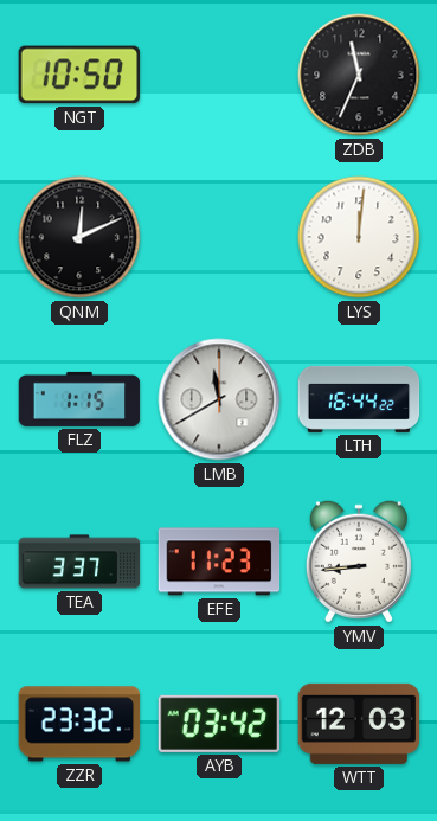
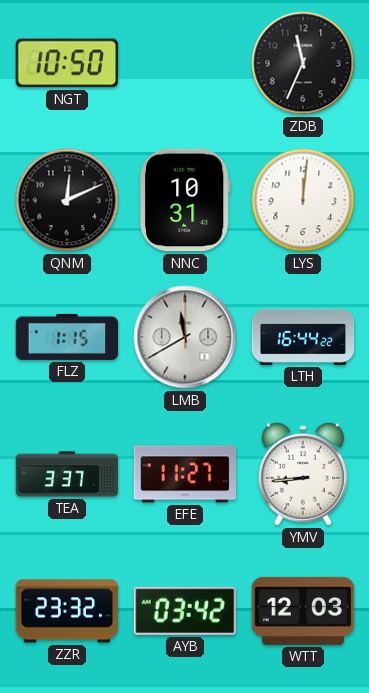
NNC: none -> 10:31
EFE: 11:23 -> 11:27
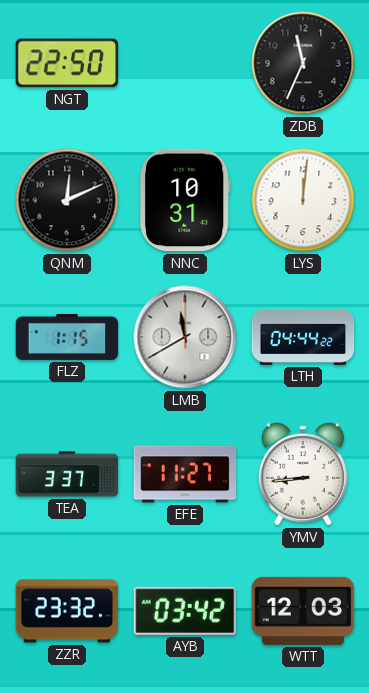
NGT: 10:50 -> 22:50
LTH: 16:44 -> 04:44
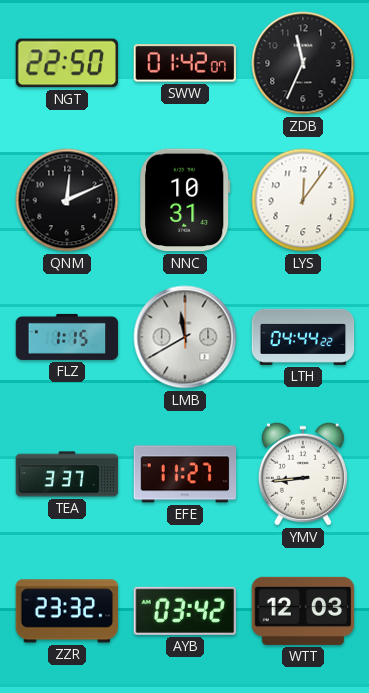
SWW: none -> 01:42
LYS: 12:01 -> 12:06
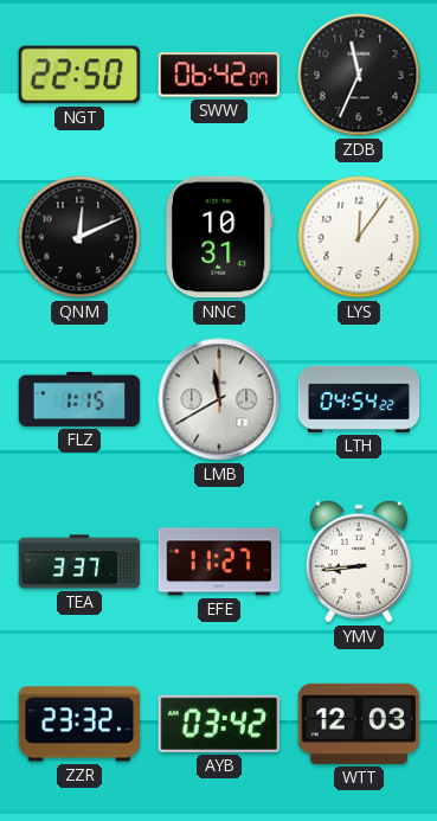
SWW: 01:42 -> 06:42
LTH: 04:44 -> 04:54
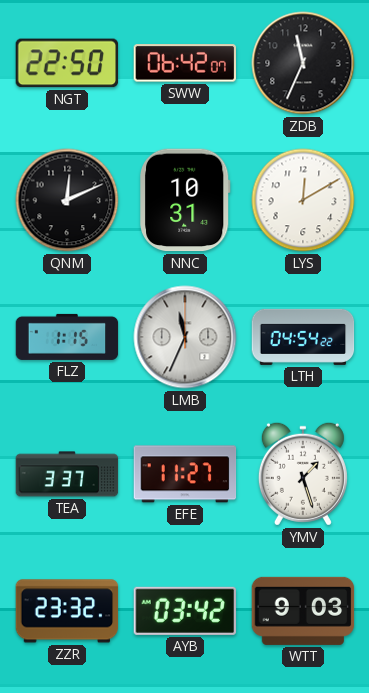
LYS: 12:06 -> 12:10
LMB: 11:40 -> 11:34
YMV: 8:44 -> 1:27
WTT: 12:03 -> 9:03
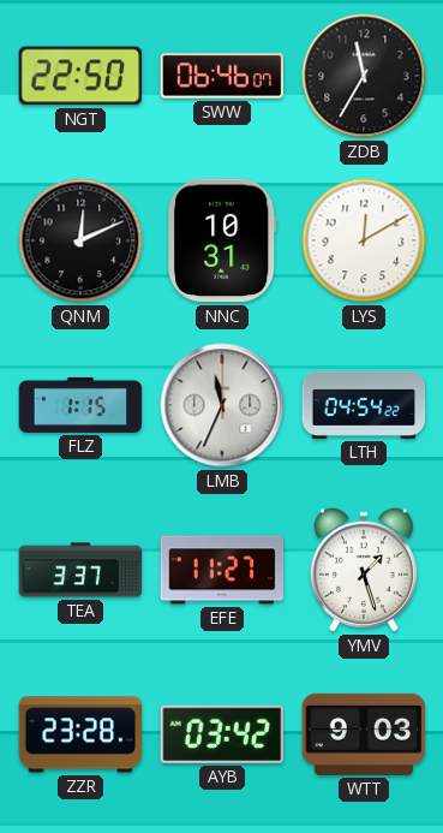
SWW: 06:42 -> 06:46
ZDB: 11:34 -> 11:35
ZZR: 23:32 -> 23:28
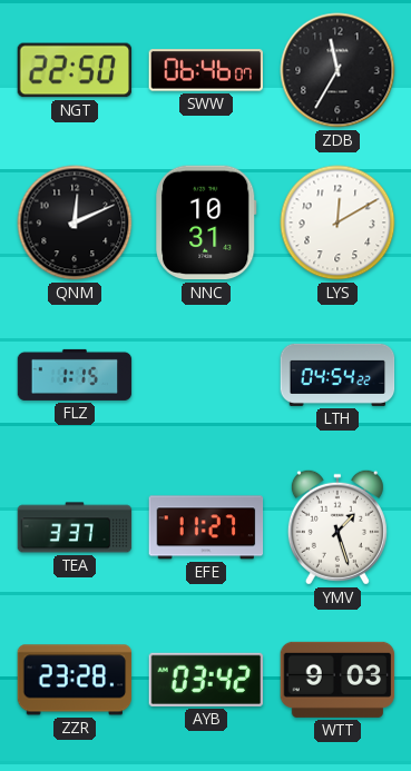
LMB: 11:34 -> none
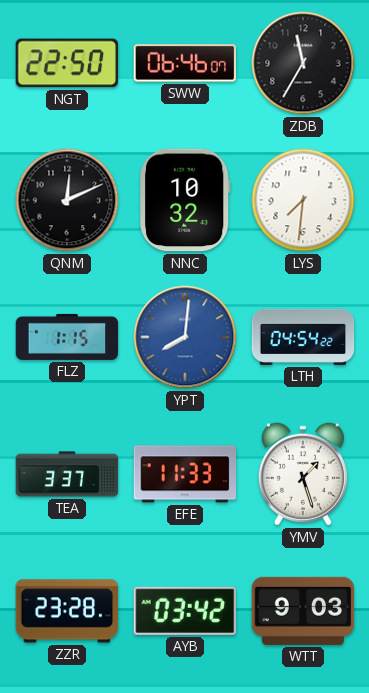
NNC: 10:31 -> 10:32
LYS: 12:10 -> 7:31
YPT: none -> 8:01
EFE: 11:27 -> 11:33
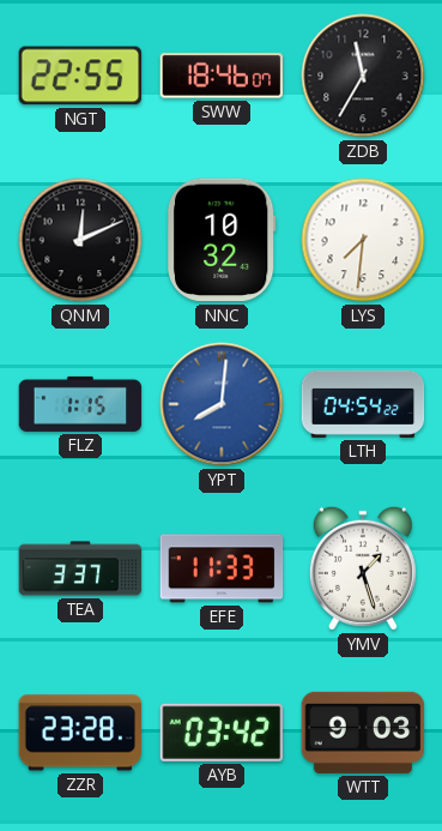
NGT: 22:50 -> 22:55
SWW: 06:46 -> 18:46
